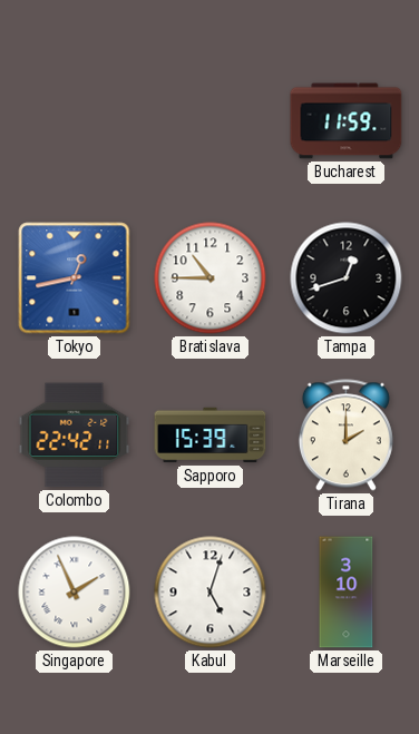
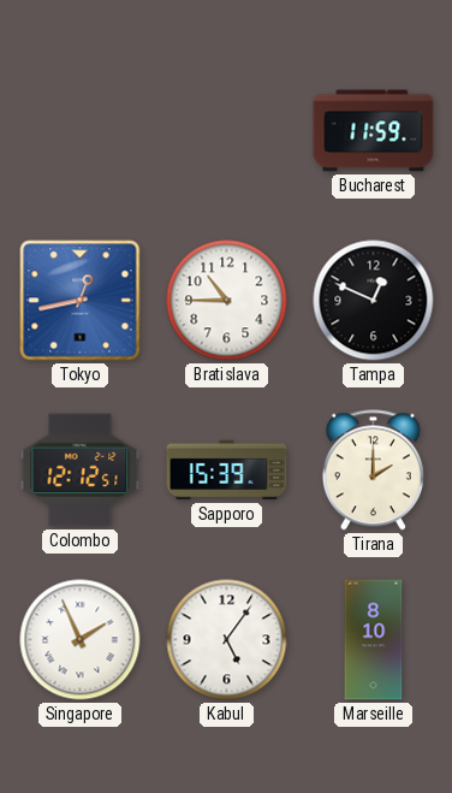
Tampa: 12:42 -> 12:49
Colombo: 22:42 -> 12:12
Kabul: 5:03 -> 5:06
Marseille: 3:10 -> 8:10
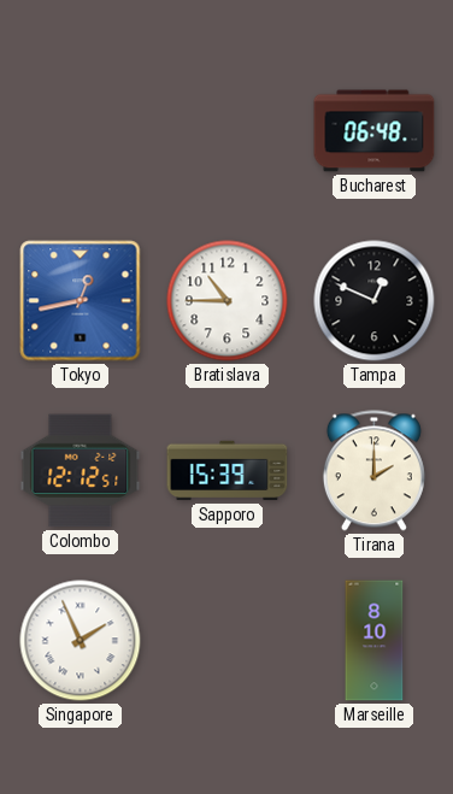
Bucharest: 11:59 -> 06:48
Kabul: 5:06 -> none
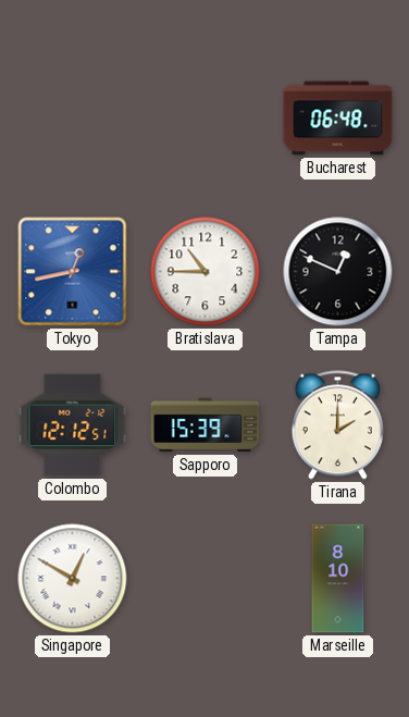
Singapore: 1:56 -> 12:50
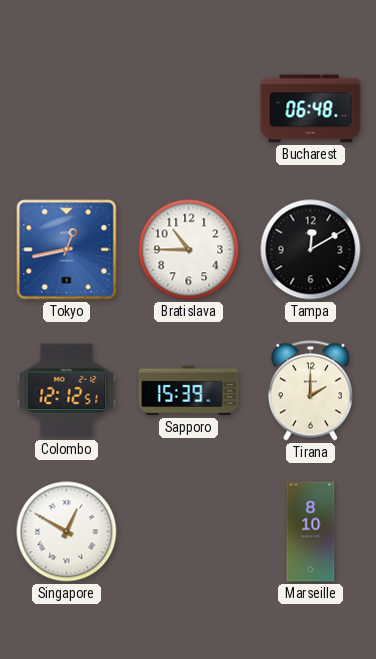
Tampa: 12:49 -> 12:10
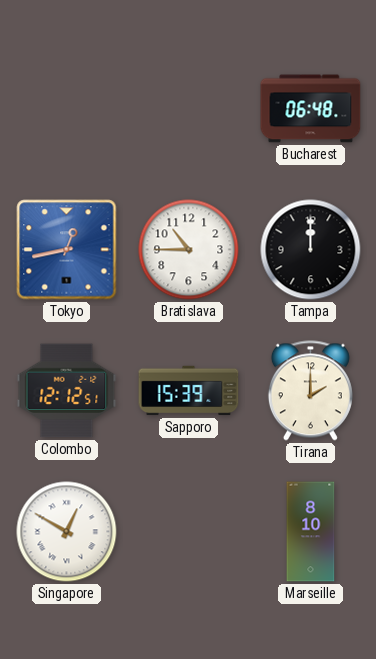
Tampa: 12:10 -> 12:00
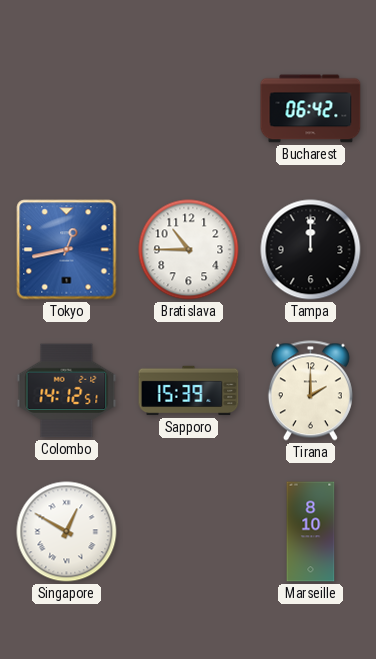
Bucharest: 06:48 -> 06:42
Colombo: 12:12 -> 14:12
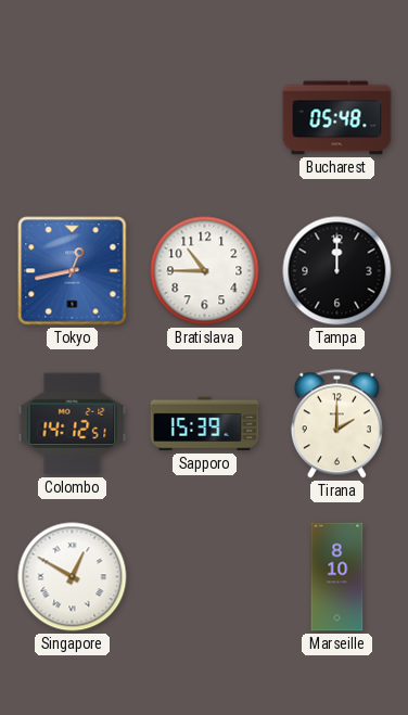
Bucharest: 06:42 -> 05:48
